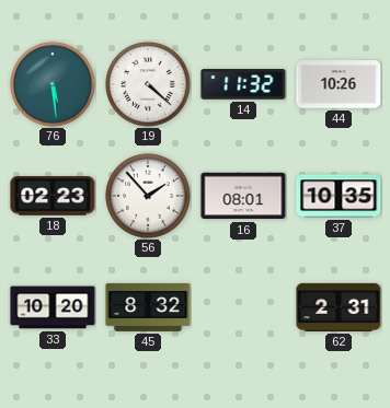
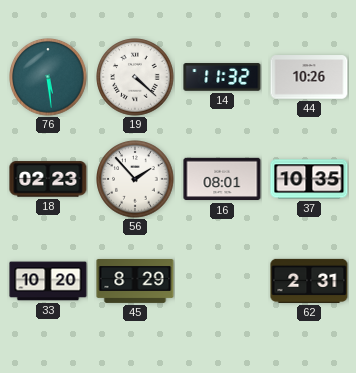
45: 8:32 -> 8:29
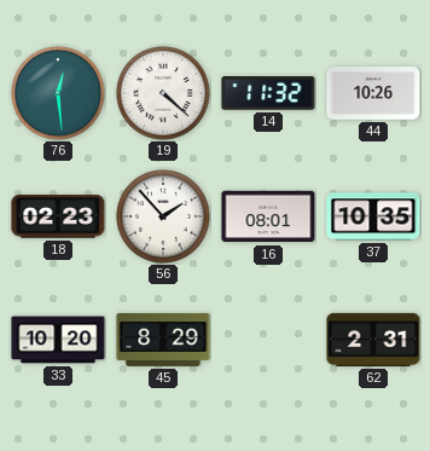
76: 5:29 -> 12:29
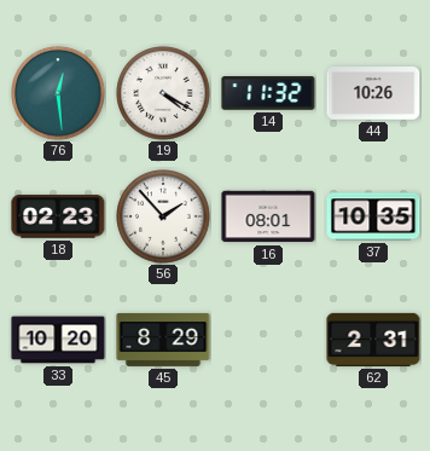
19: 4:22 -> 4:20
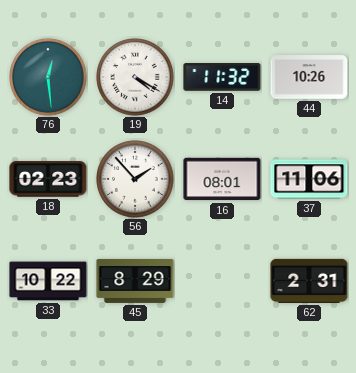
37: 10:35 -> 11:06
33: 10:20 -> 10:22
